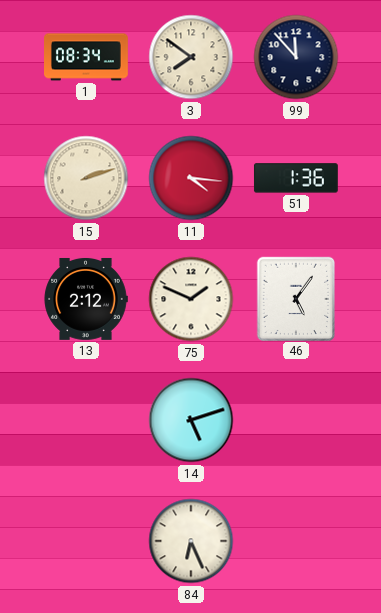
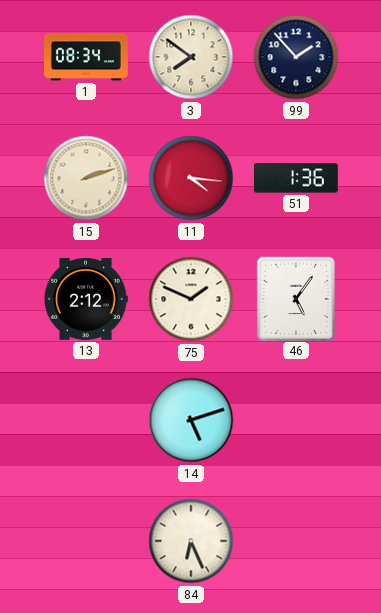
99: 11:53 -> 1:53
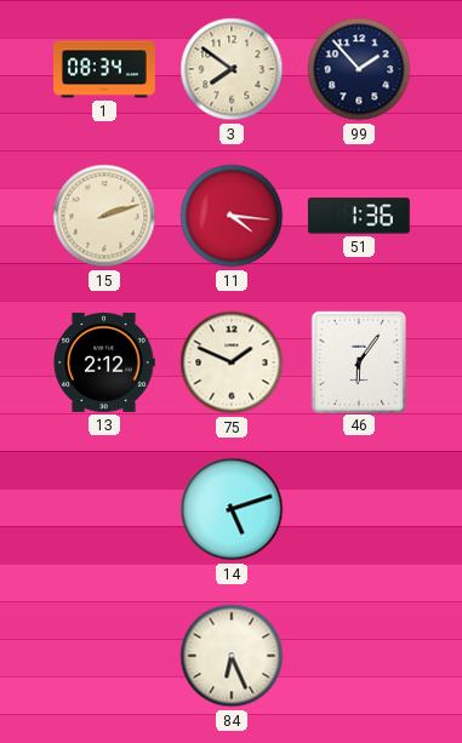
46: 5:06 -> 6:06
